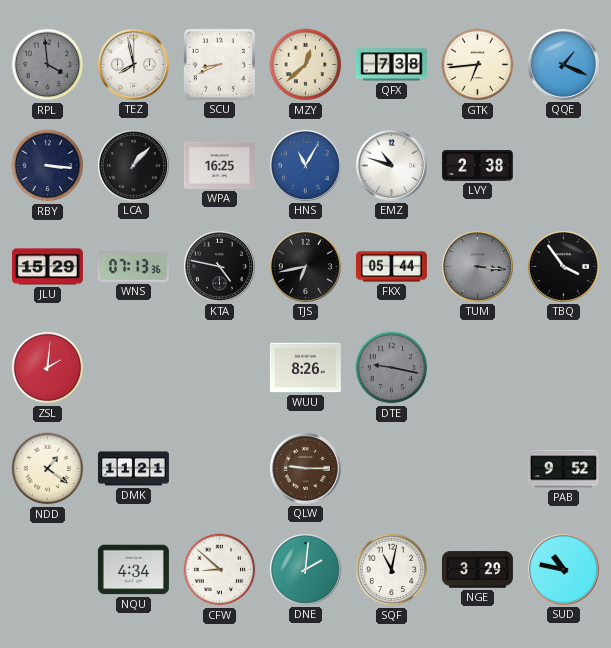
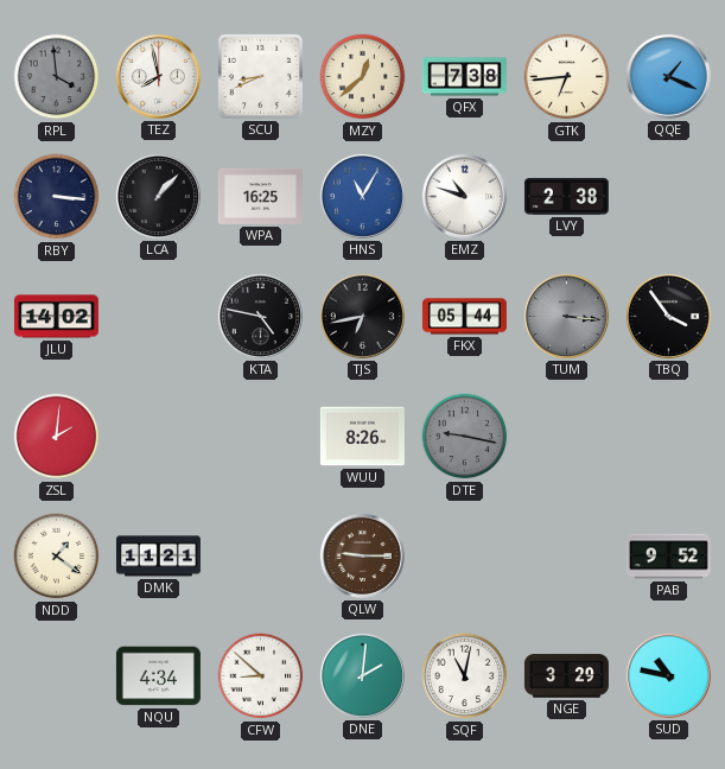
JLU: 15:29 -> 14:02
WNS: 07:13 -> none
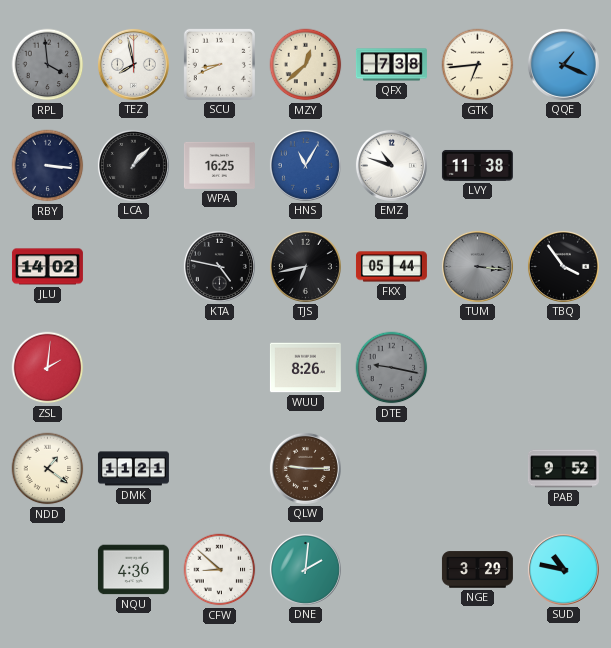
LVY: 2:38 -> 11:38
NQU: 4:34 -> 4:36
SQF: 11:02 -> none
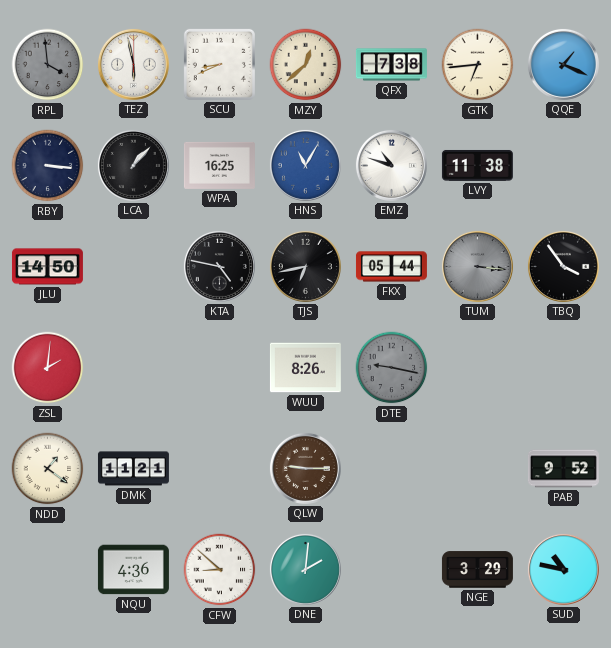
TEZ: 7:58 -> 5:58
JLU: 14:02 -> 14:50
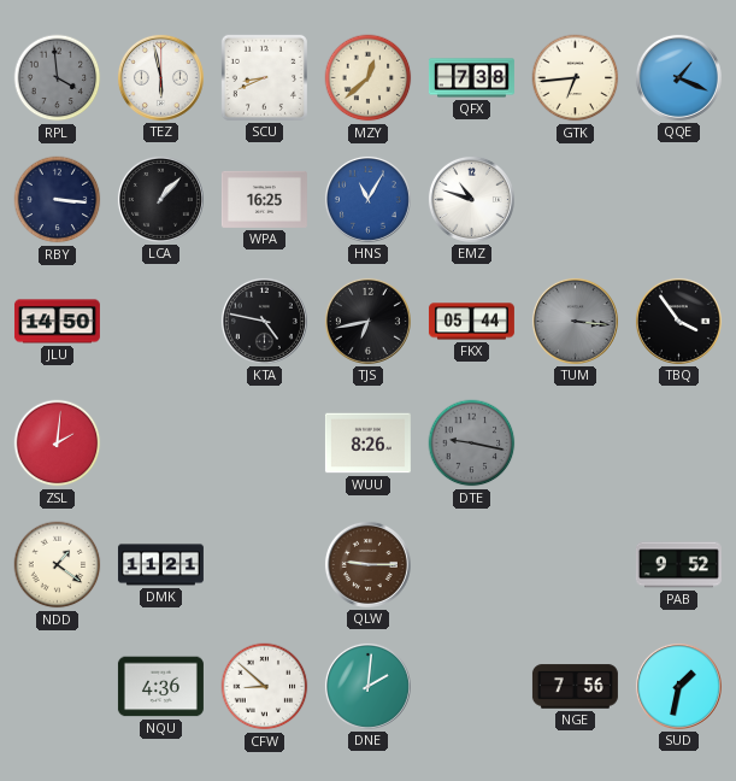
LVY: 11:38 -> none
NGE: 3:29 -> 7:56
SUD: 10:47 -> 1:32
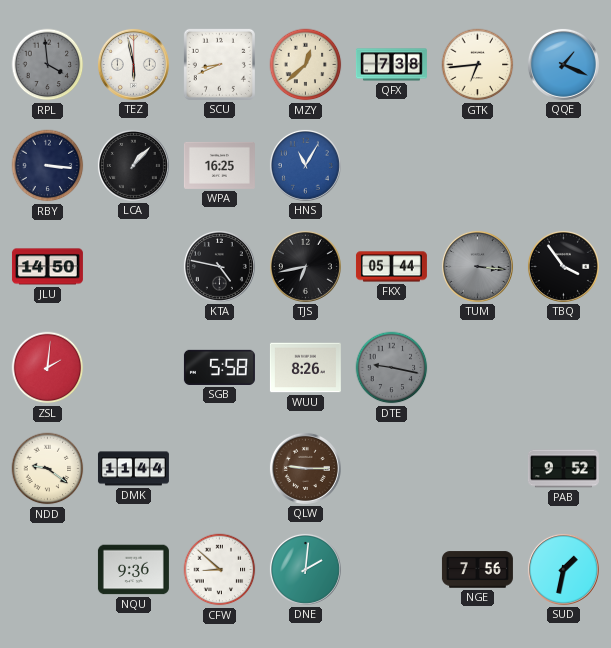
EMZ: 10:48 -> none
SGB: none -> 5:58
NDD: 1:21 -> 9:21
DMK: 11:21 -> 11:44
NQU: 4:36 -> 9:36
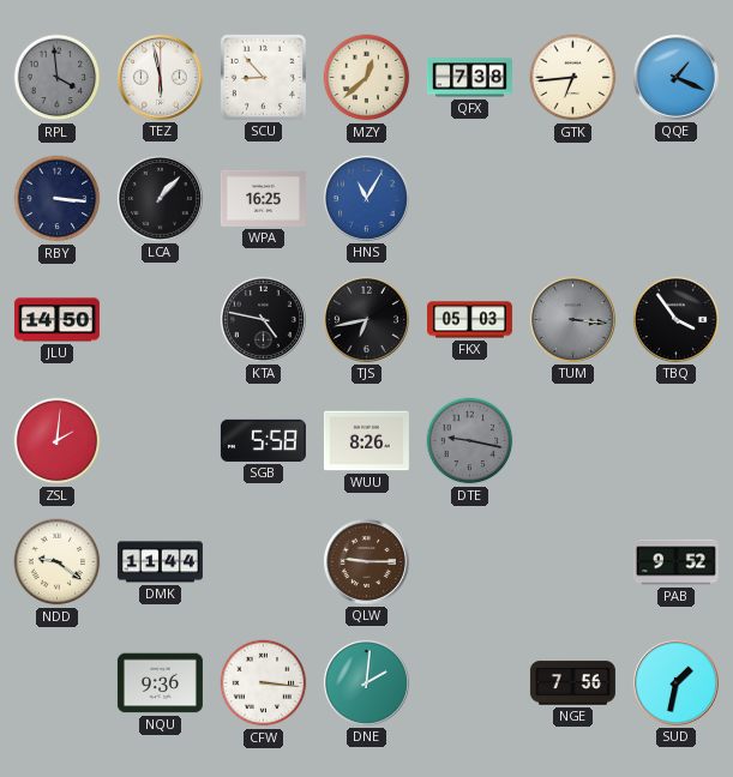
SCU: 8:41 -> 8:53
FKX: 05:44 -> 05:03
CFW: 8:52 -> 3:16
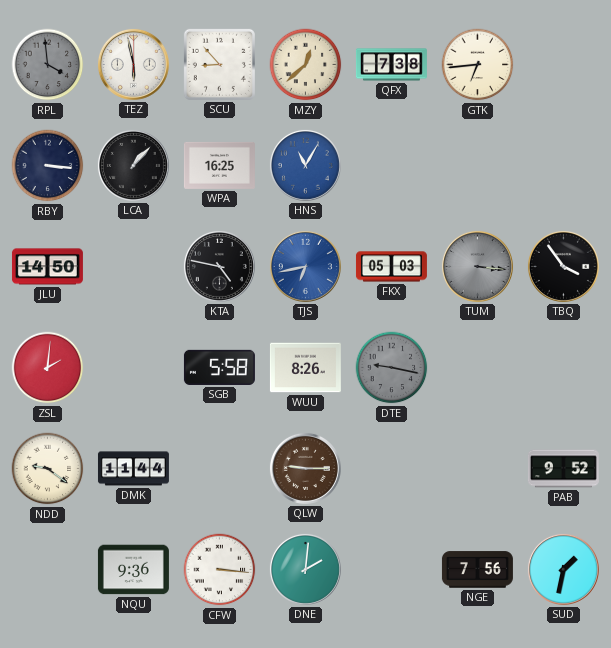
QQE: 1:19 -> none
TJS dial: black -> blue
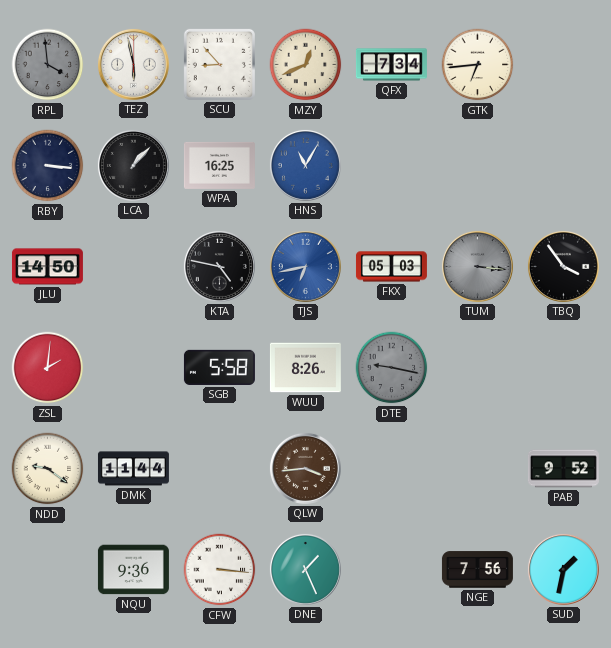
MZY: 12:38 -> 12:41
QFX: 7:38 -> 7:34
QLW: 9:15 -> 3:44
DNE: 2:01 -> 1:26
